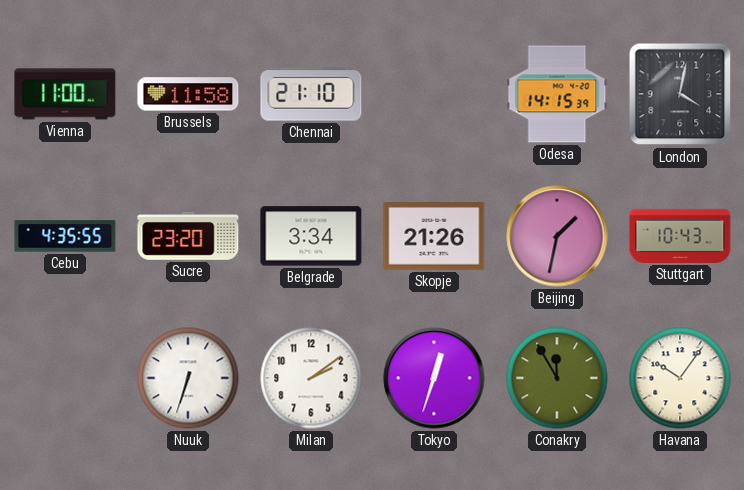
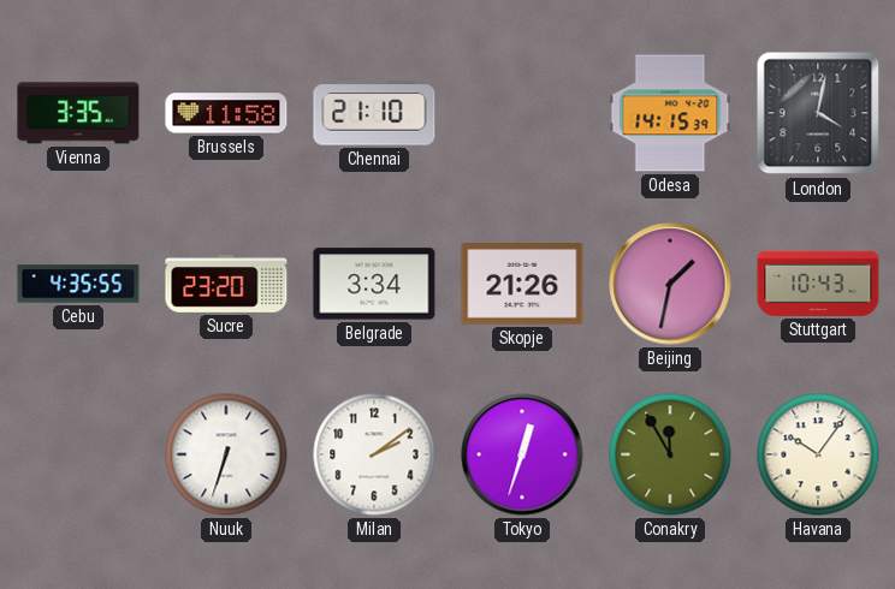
Vienna: 11:00 -> 3:35
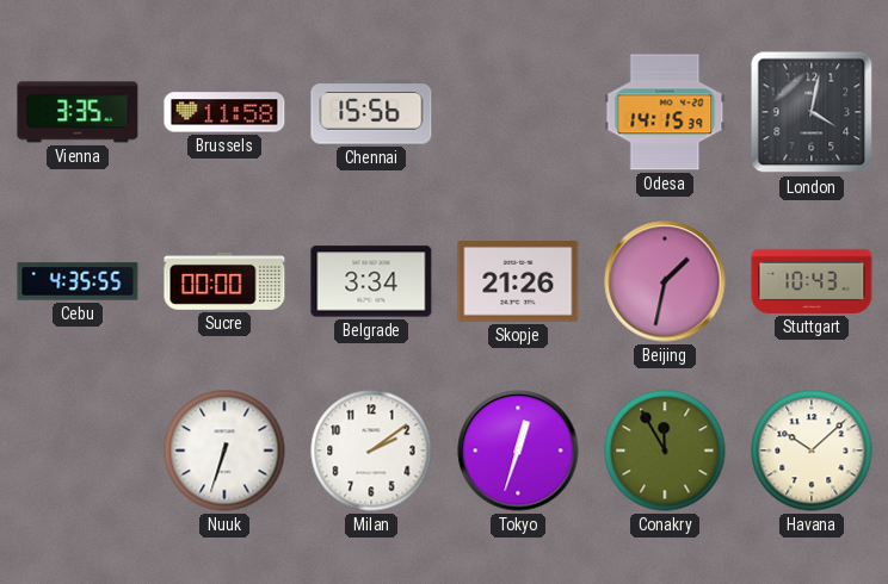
Chennai: 21:10 -> 15:56
Sucre: 23:20 -> 00:00
Havana: 10:06 -> 10:08
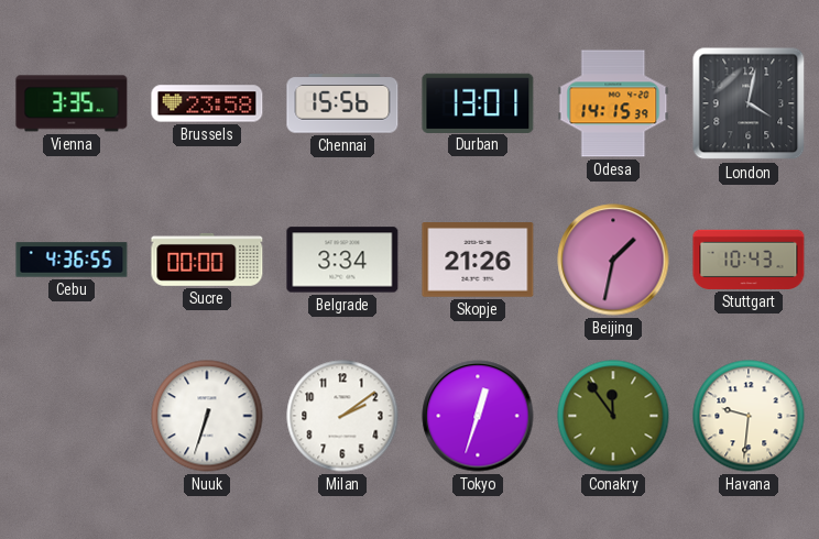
Brussels: 11:58 -> 23:58
Durban: none -> 13:01
Cebu: 4:35 -> 4:36
Conakry: 11:55 -> 11:54
Havana: 10:08 -> 9:31
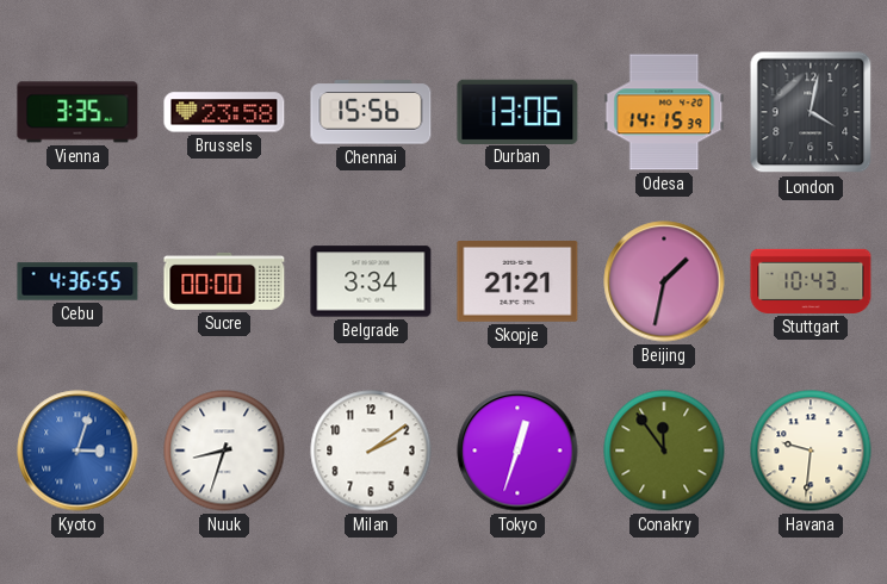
Durban: 13:01 -> 13:06
Skopje: 21:26 -> 21:21
Kyoto: none -> 3:03
Nuuk: 6:33 -> 8:33
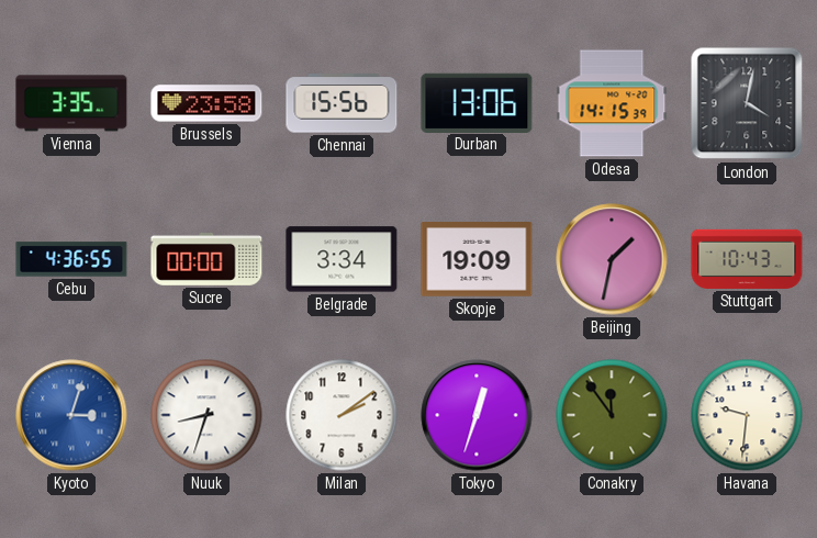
Skopje: 21:21 -> 19:09
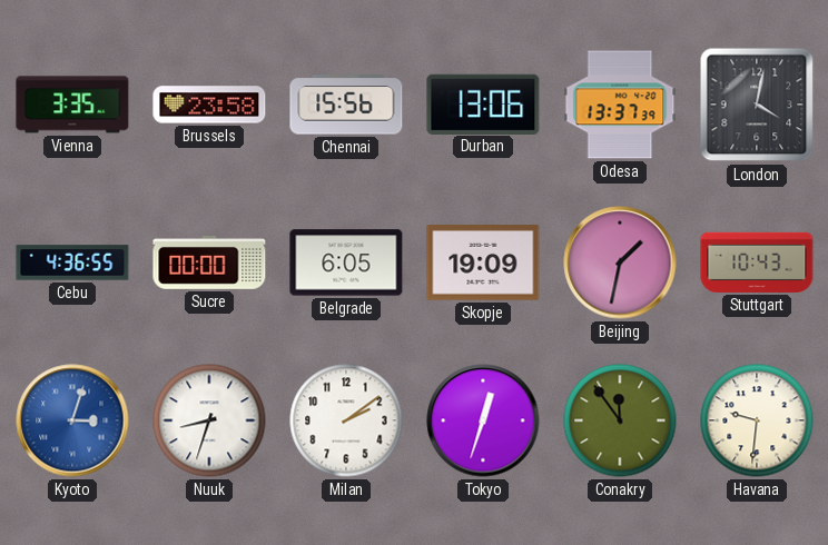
Odesa: 14:15 -> 13:37
Belgrade: 3:34 -> 6:05
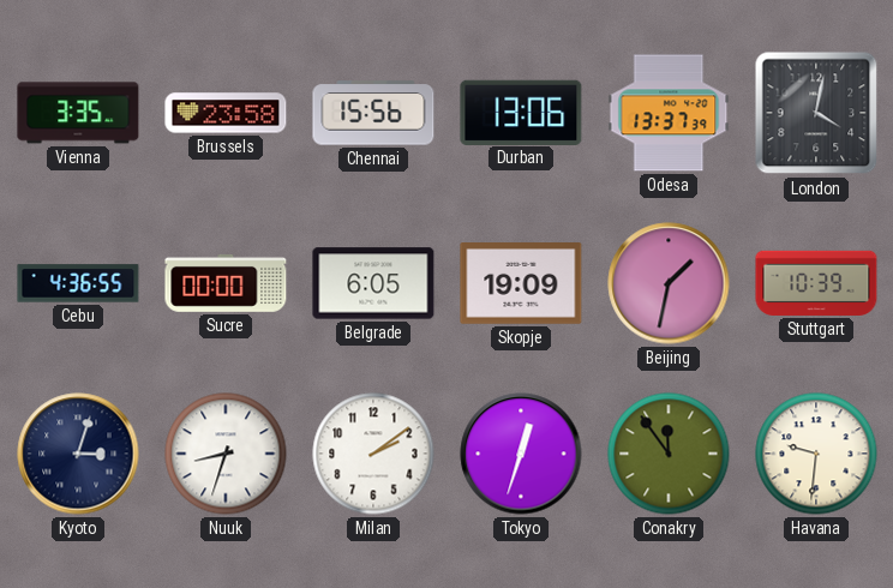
Stuttgart: 10:43 -> 10:39
Kyoto dial: blue -> navy
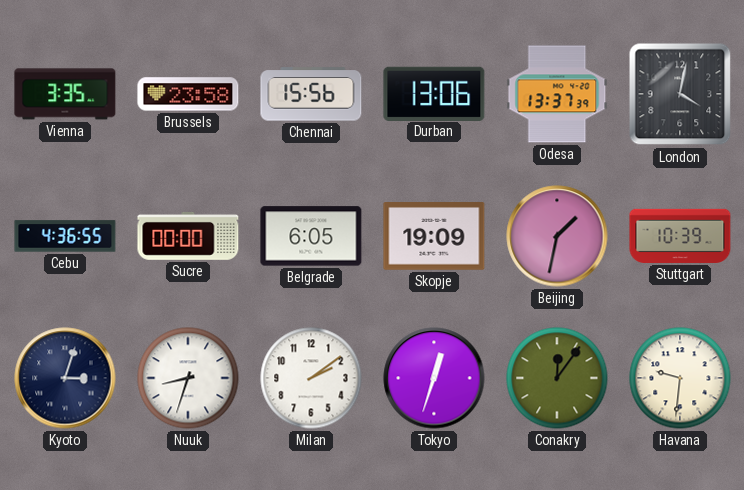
Conakry: 11:54 -> 12:06
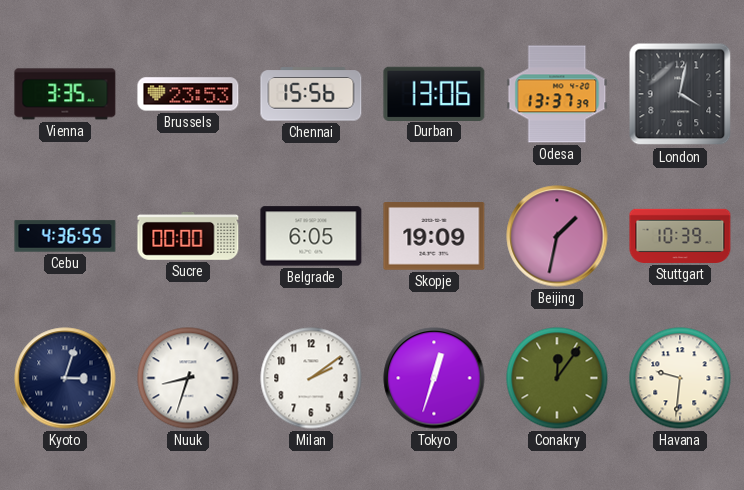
Brussels: 23:58 -> 23:53
